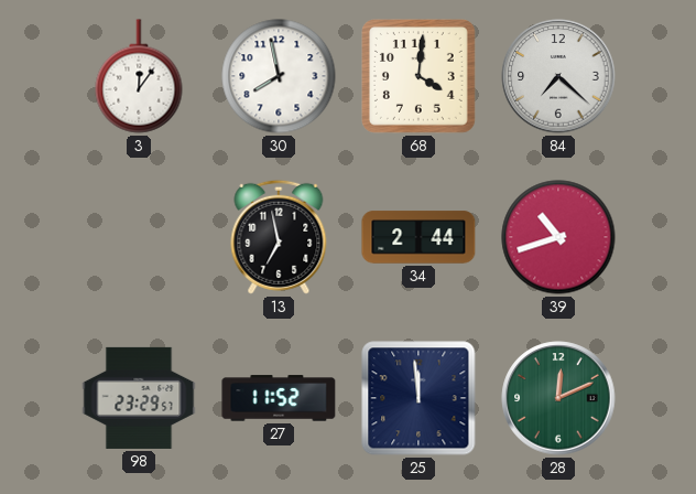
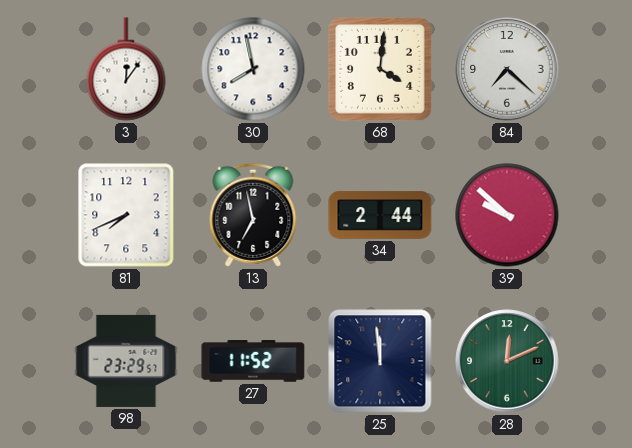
81: none -> 7:41
39: 10:42 -> 9:52
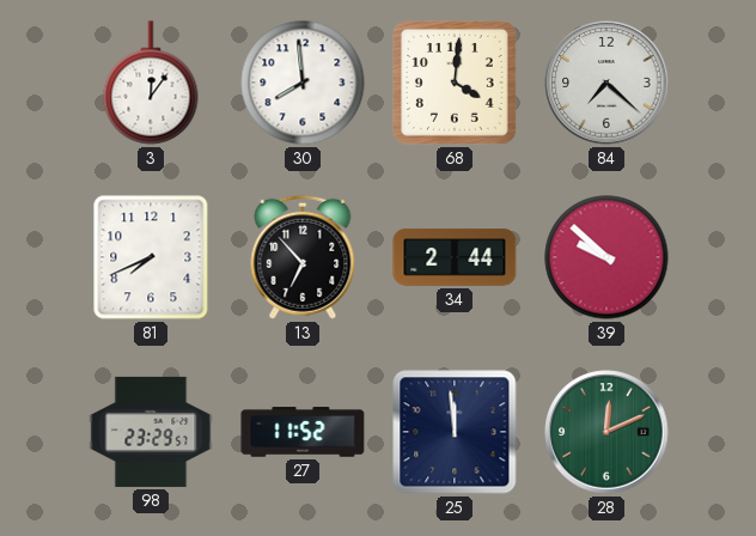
30: 7:58 -> 7:59
13: 6:58 -> 6:53
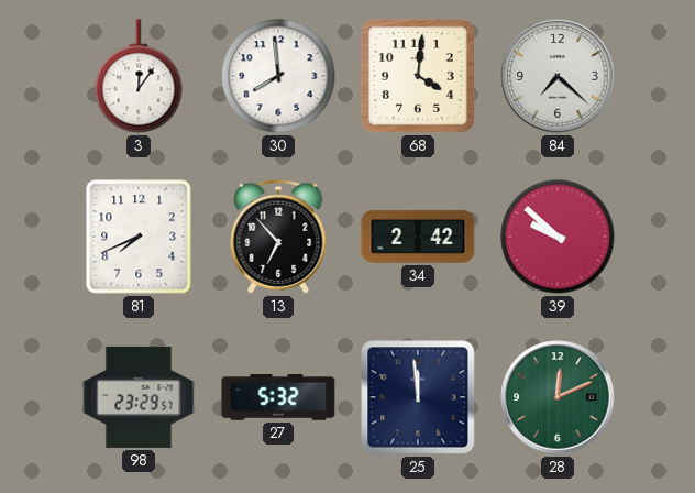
34: 2:44 -> 2:42
27: 11:52 -> 5:32
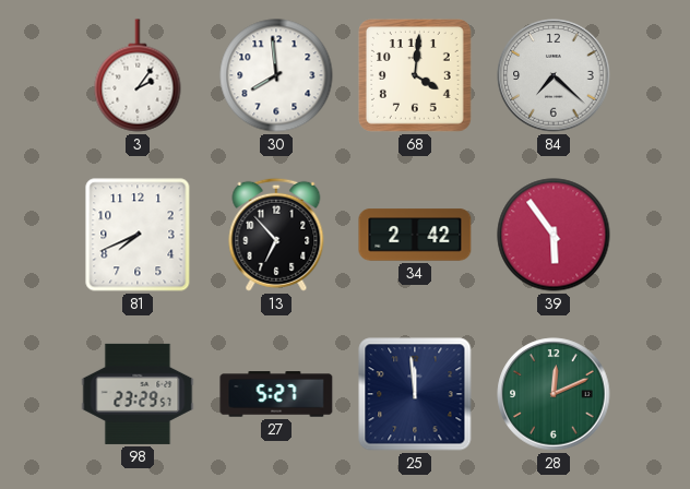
3: 12:06 -> 2:06
39: 9:52 -> 5:54
27: 5:32 -> 5:27
